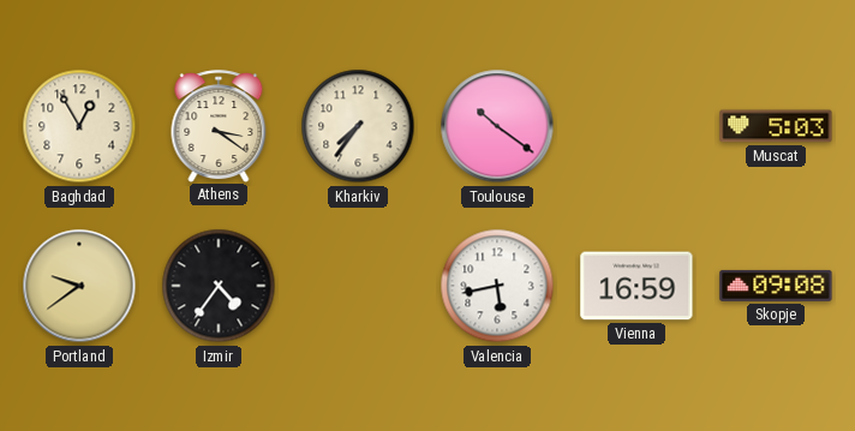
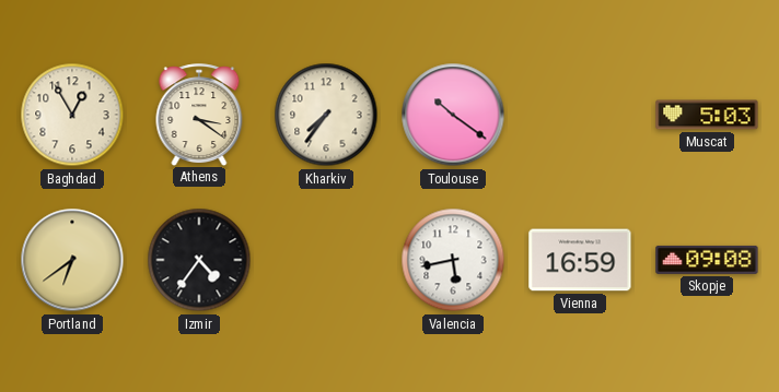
Portland: 9:39 -> 6:39
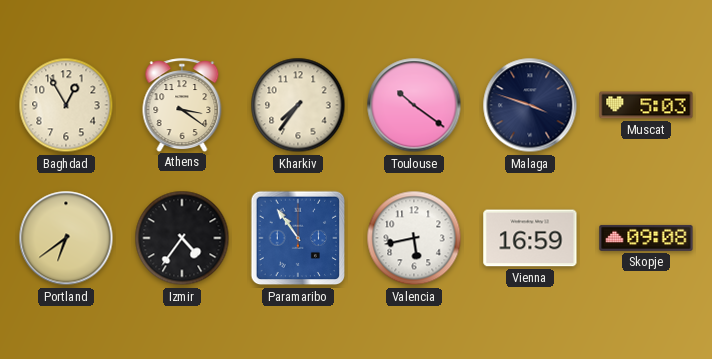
Malaga: none -> 3:48
Paramaribo: none -> 10:54
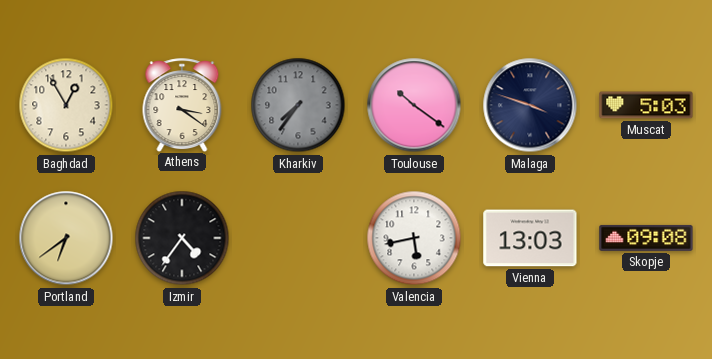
Kharkiv dial: cream -> grey
Paramaribo: 10:54 -> none
Vienna: 16:59 -> 13:03
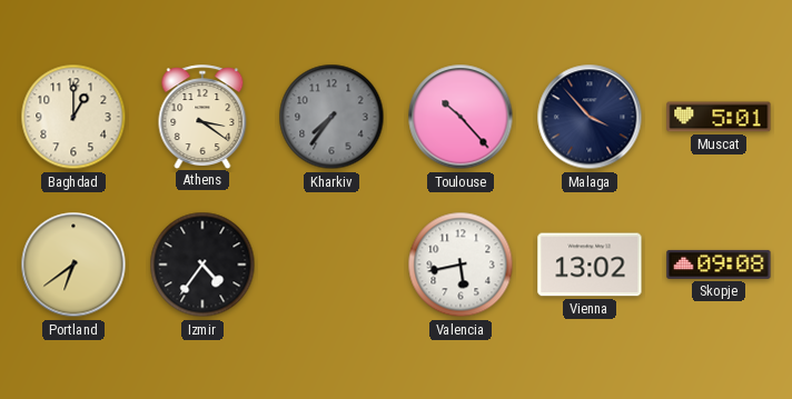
Baghdad: 12:55 -> 1:00
Toulouse: 10:21 -> 10:23
Malaga: 3:48 -> 3:53
Muscat: 5:03 -> 5:01
Vienna: 13:03 -> 13:02
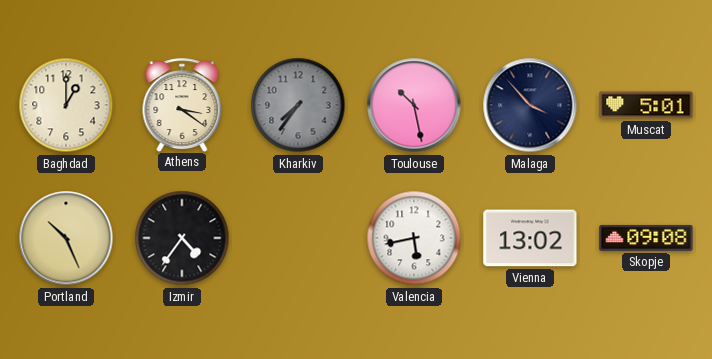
Toulouse: 10:23 -> 10:28
Portland: 6:39 -> 10:26
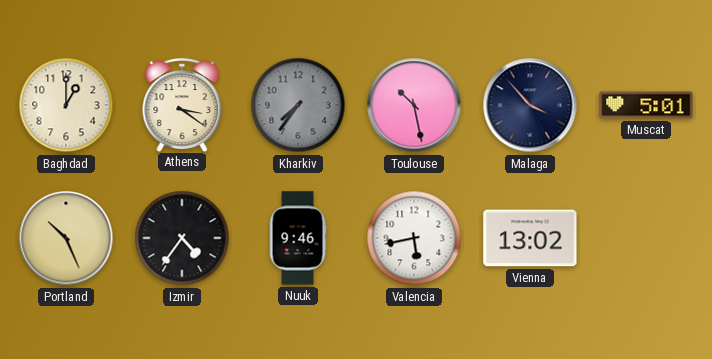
Nuuk: none -> 9:46
Skopje: 09:08 -> none
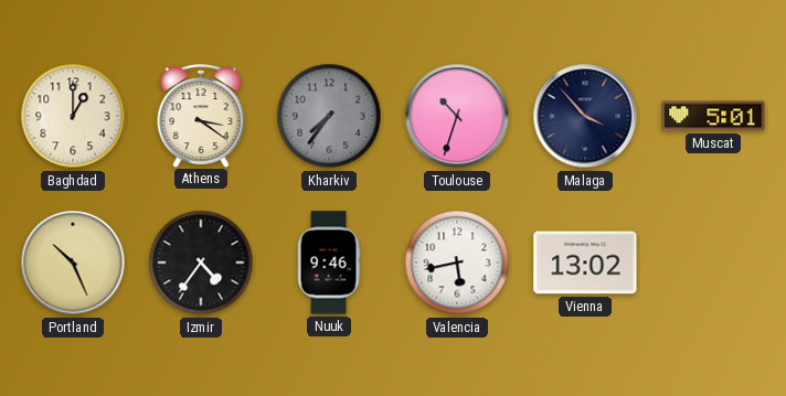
Toulouse: 10:28 -> 10:33
